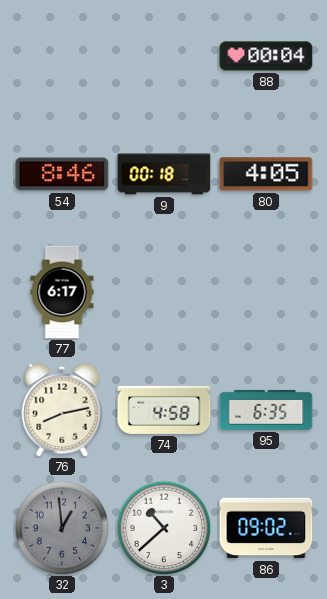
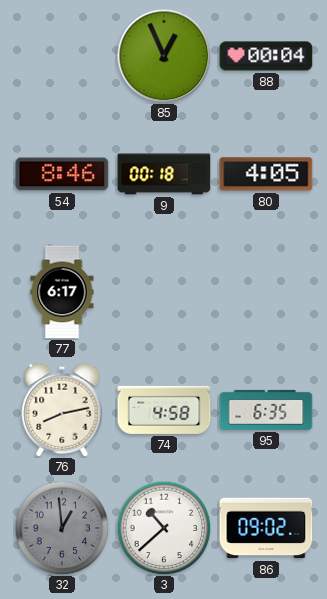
85: none -> 12:56
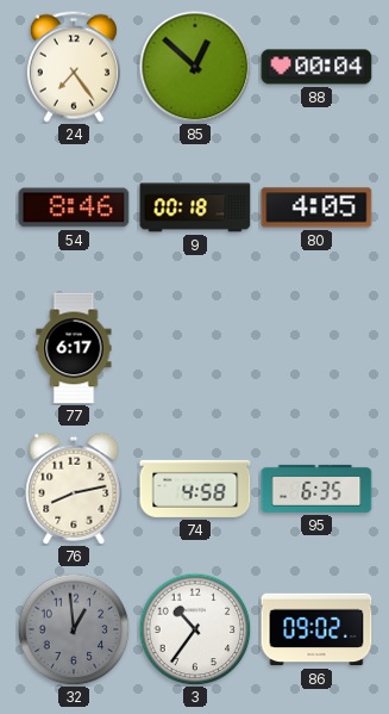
24: none -> 7:24
85: 12:56 -> 12:52
3: 10:38 -> 10:36
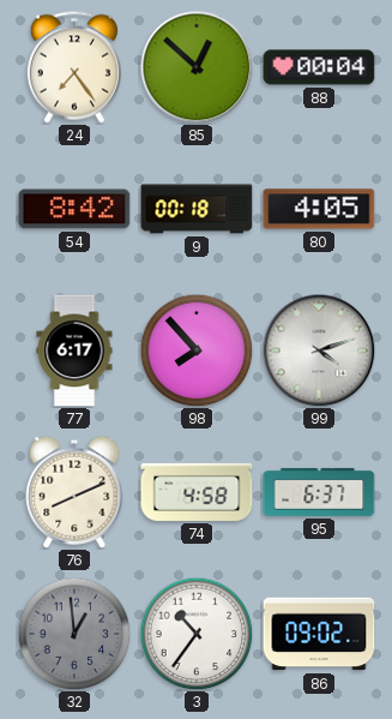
54: 8:46 -> 8:42
98: none -> 7:53
99: none -> 4:12
76: 8:13 -> 8:11
95: 6:35 -> 6:37
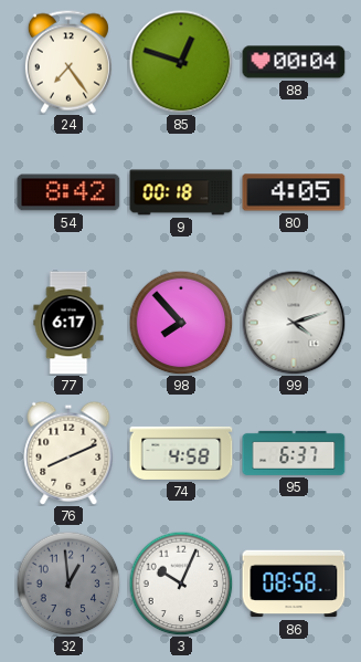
85: 12:52 -> 12:48
3: 10:36 -> 10:04
86: 09:02 -> 08:58
